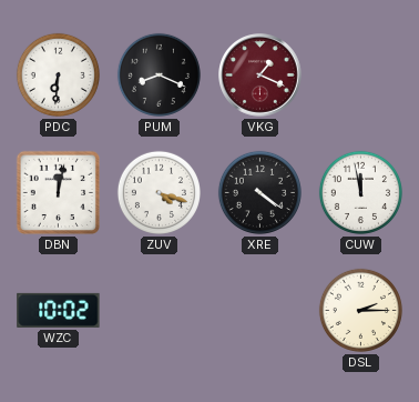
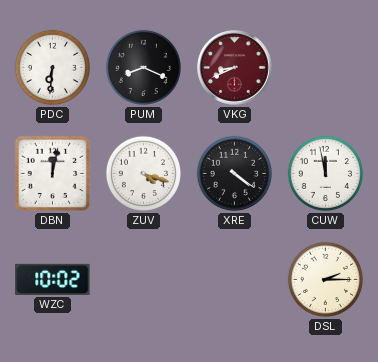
VKG: 1:19 -> 8:41
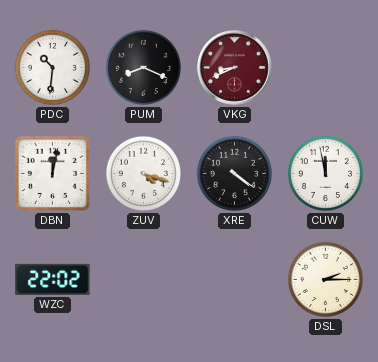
PDC: 6:31 -> 10:31
WZC: 10:02 -> 22:02
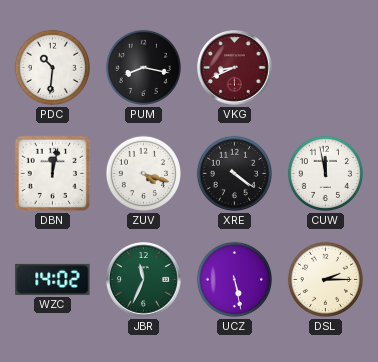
PUM: 8:19 -> 8:17
WZC: 22:02 -> 14:02
JBR: none -> 11:34
UCZ: none -> 5:28
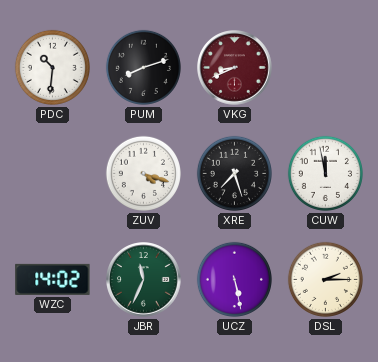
PUM: 8:17 -> 8:12
DBN: 12:02 -> none
XRE: 4:21 -> 7:27
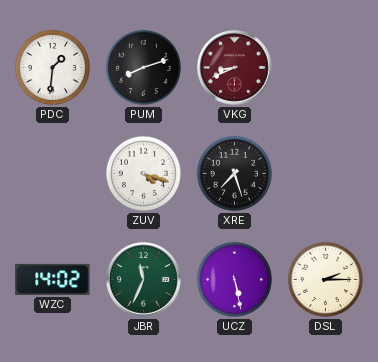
PDC: 10:31 -> 1:31
CUW: 11:58 -> none
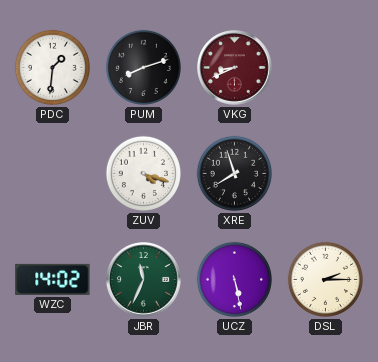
XRE: 7:27 -> 7:57
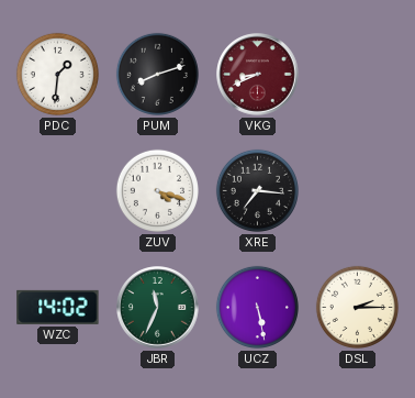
XRE: 7:57 -> 7:16
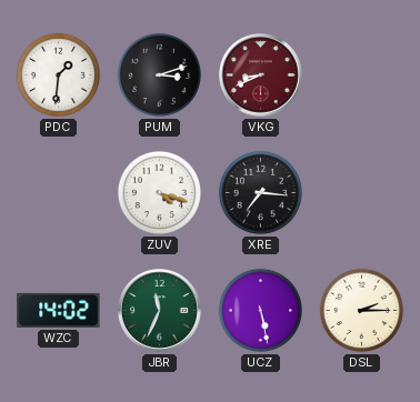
PUM: 8:12 -> 3:12
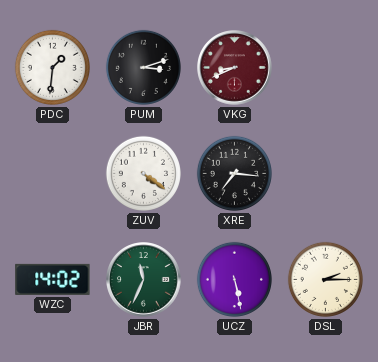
ZUV: 4:18 -> 4:21
